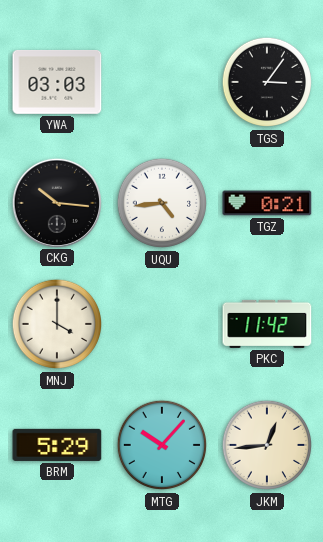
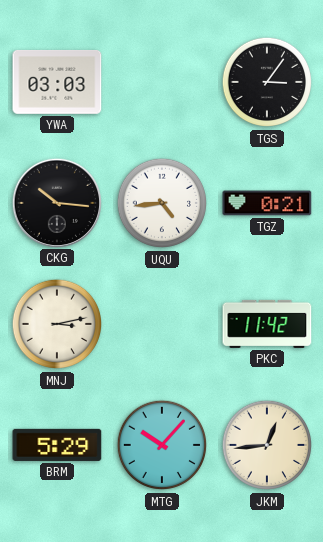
MNJ: 4:00 -> 3:13
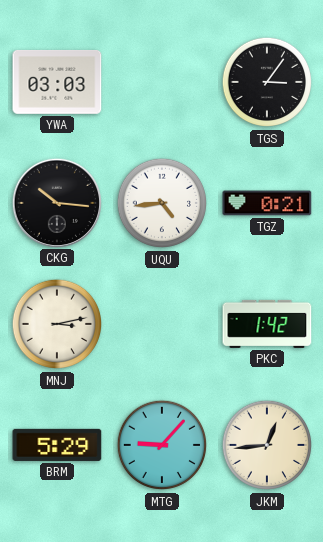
PKC: 11:42 -> 1:42
MTG: 10:07 -> 9:07
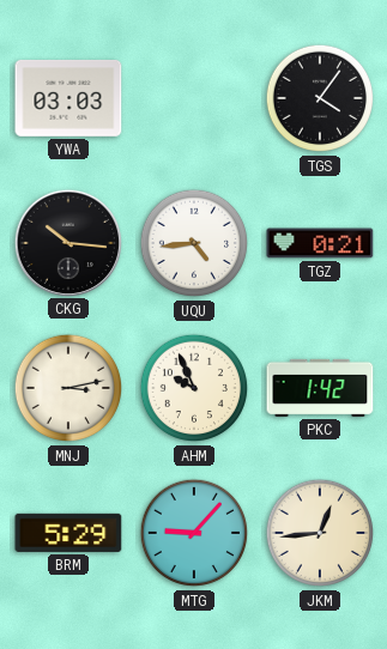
TGS: 3:06 -> 4:06
AHM: none -> 9:56
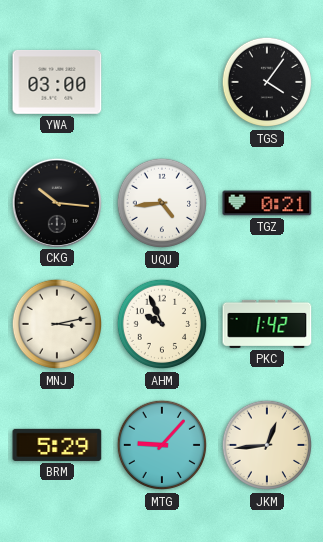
YWA: 03:03 -> 03:00
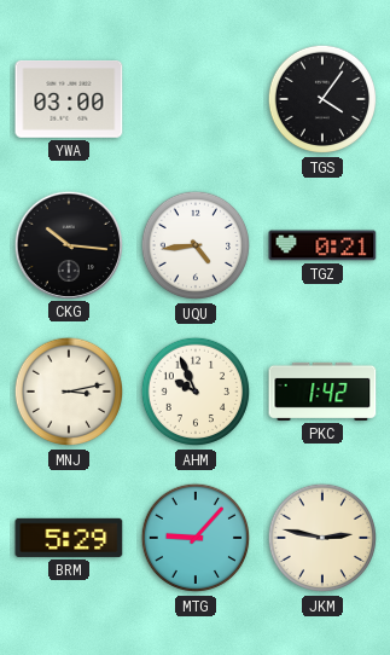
JKM: 12:44 -> 2:47
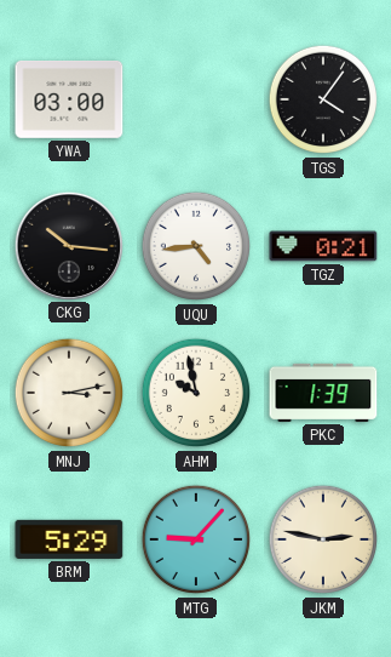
AHM: 9:56 -> 9:58
PKC: 1:42 -> 1:39
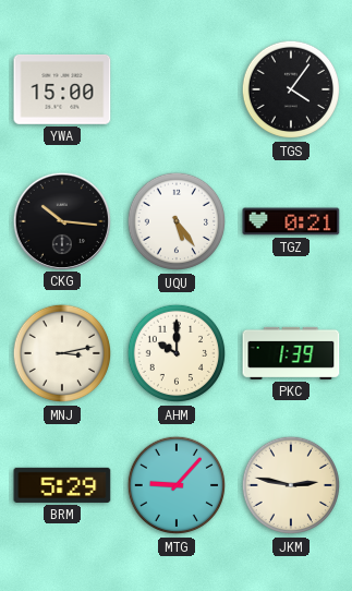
YWA: 03:00 -> 15:00
UQU: 4:44 -> 5:24
AHM: 9:58 -> 10:00
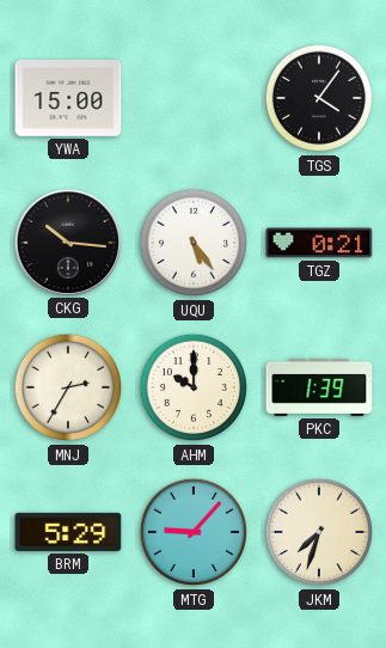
MNJ: 3:13 -> 2:35
JKM: 2:47 -> 7:33
